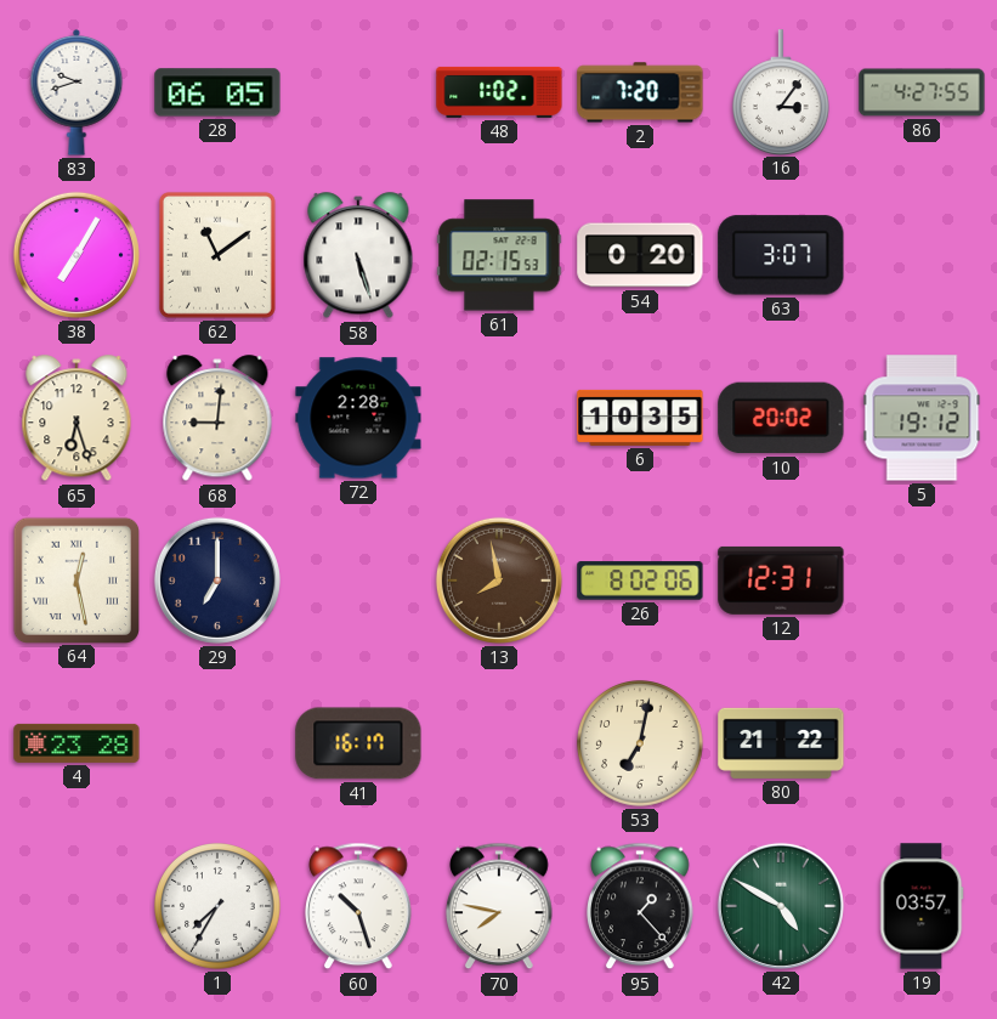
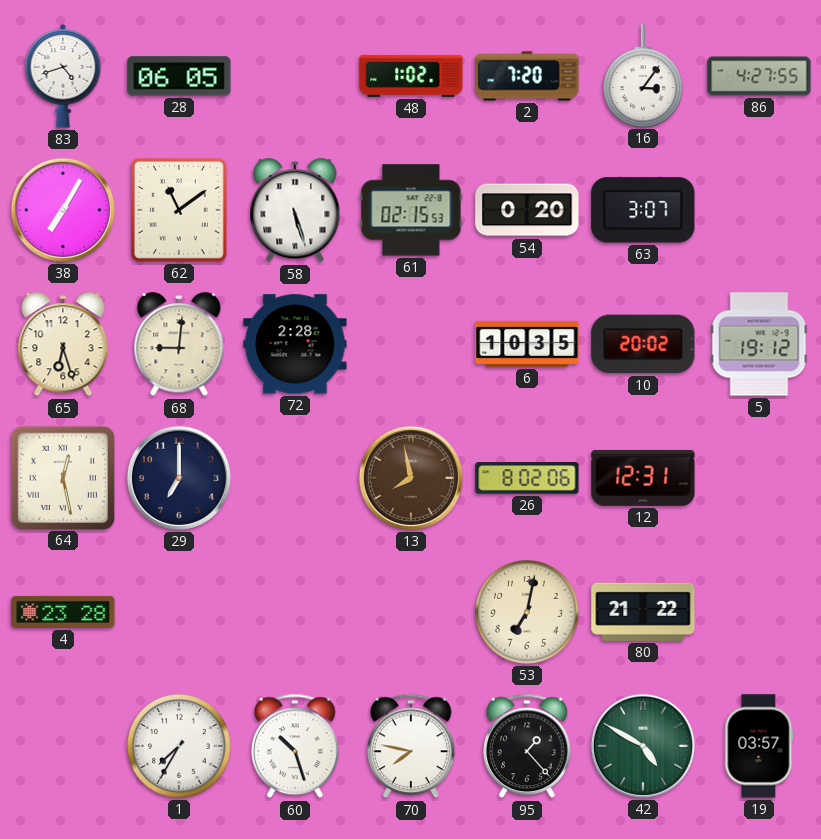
83: 9:42 -> 4:42
41: 16:17 -> none
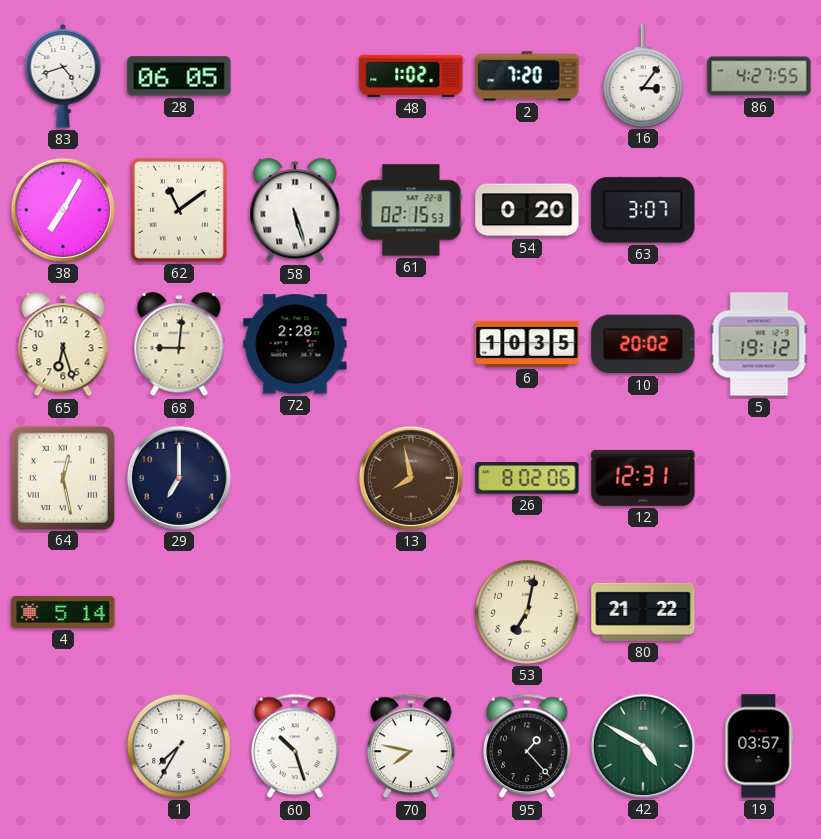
4: 23:28 -> 5:14
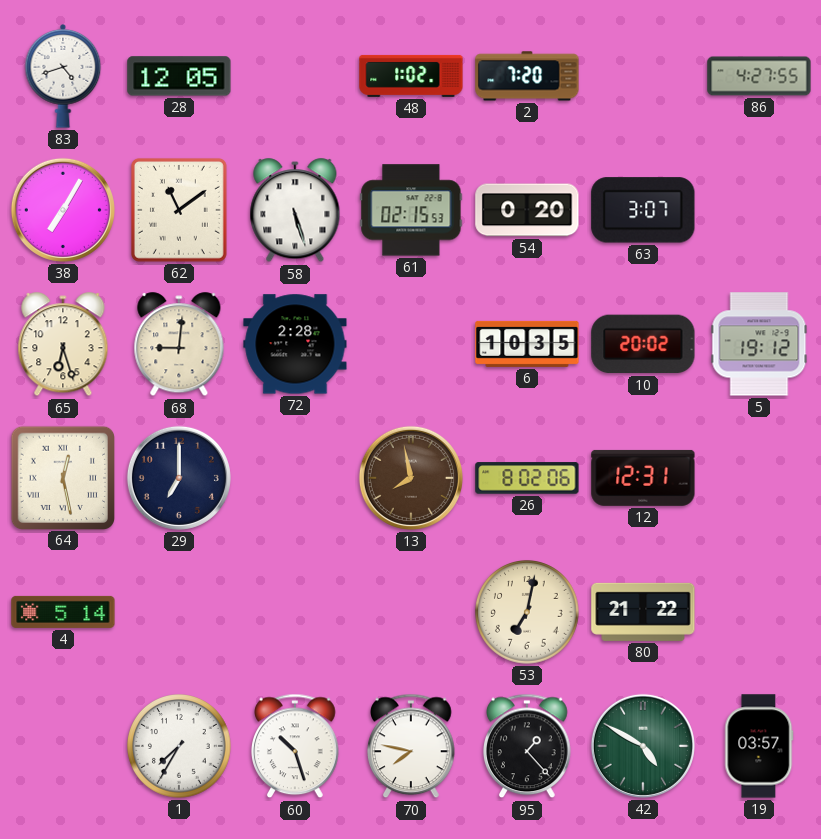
28: 06:05 -> 12:05
16: 3:06 -> none
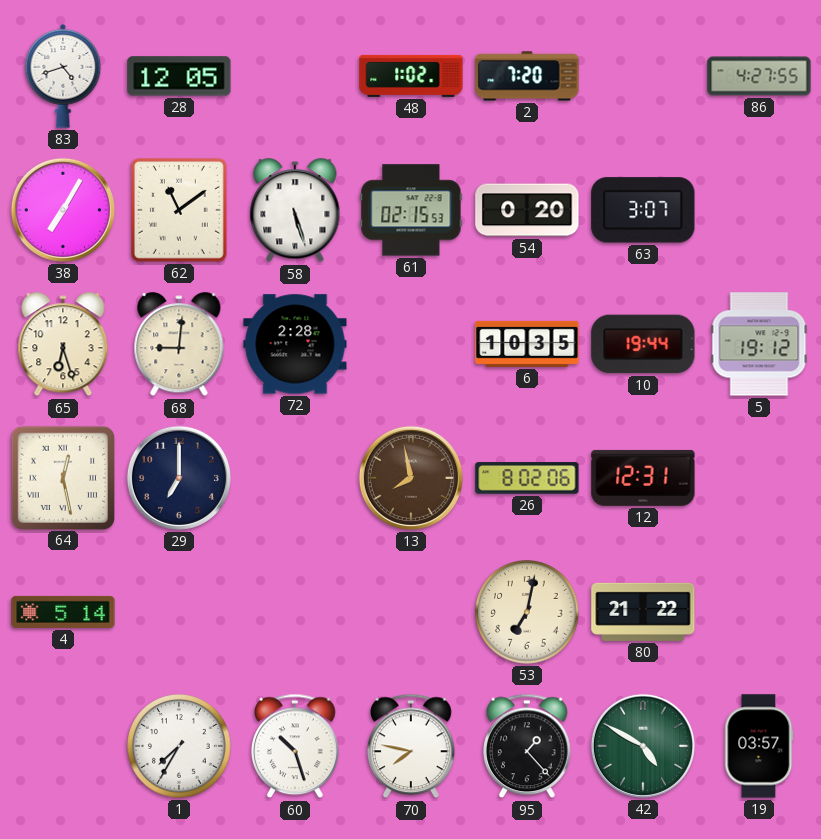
10: 20:02 -> 19:44
